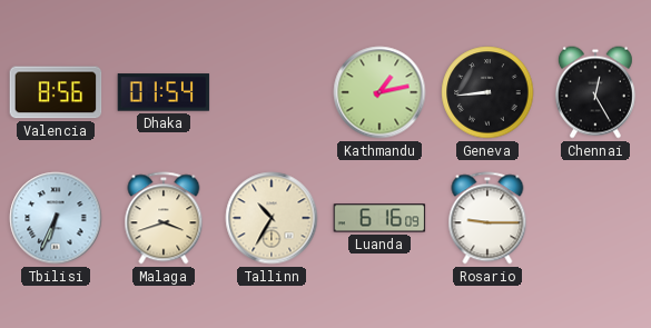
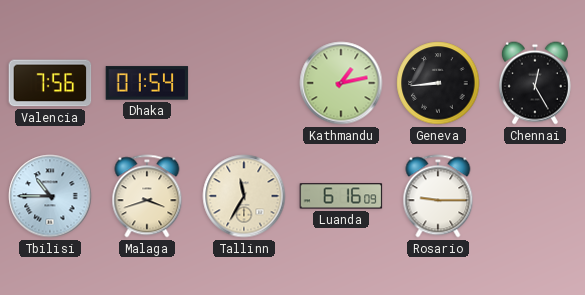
Valencia: 8:56 -> 7:56
Tbilisi: 6:34 -> 10:45
Tallinn: 10:35 -> 11:35
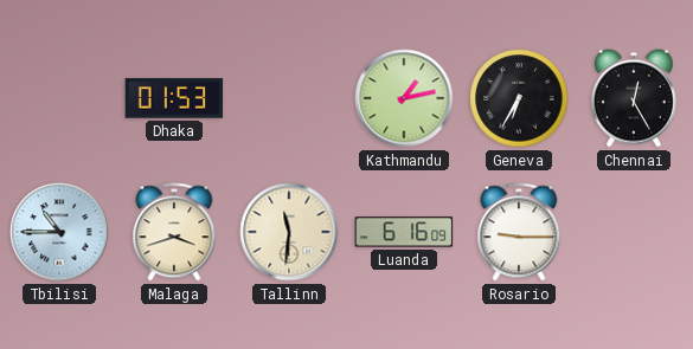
Valencia: 7:56 -> none
Dhaka: 01:54 -> 01:53
Geneva: 8:44 -> 6:35
Tallinn: 11:35 -> 11:31
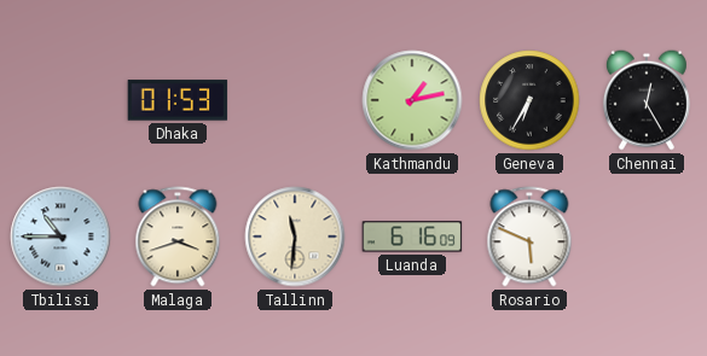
Rosario: 9:15 -> 5:49
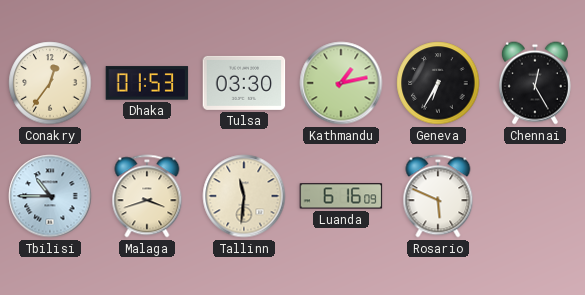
Conakry: none -> 12:36
Tulsa: none -> 03:30
